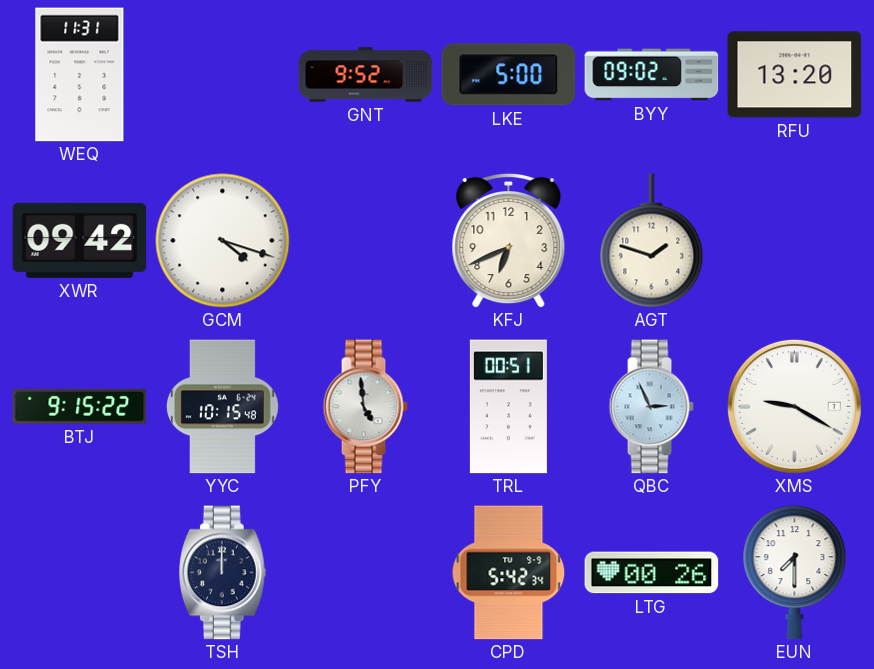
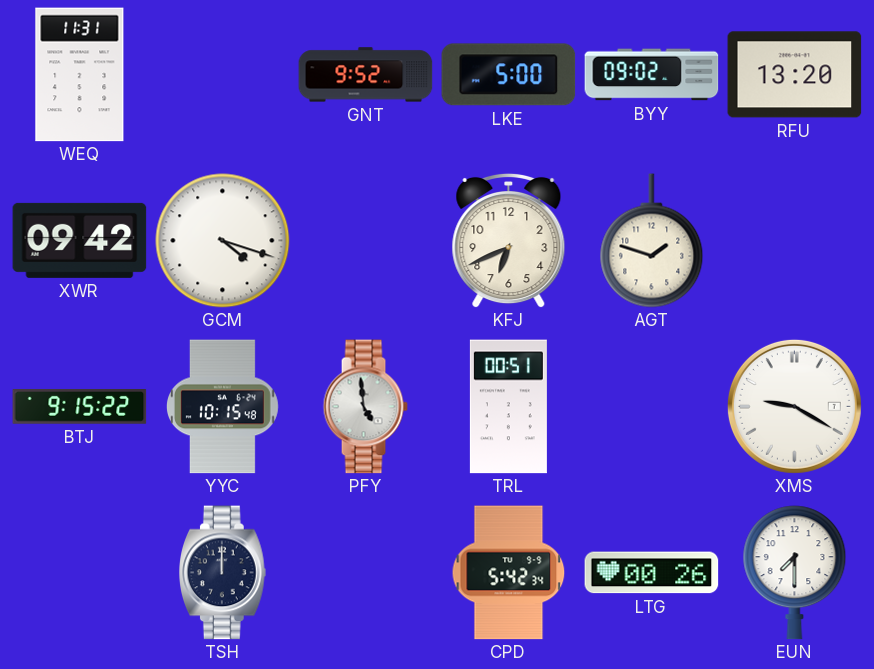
QBC: 2:56 -> none
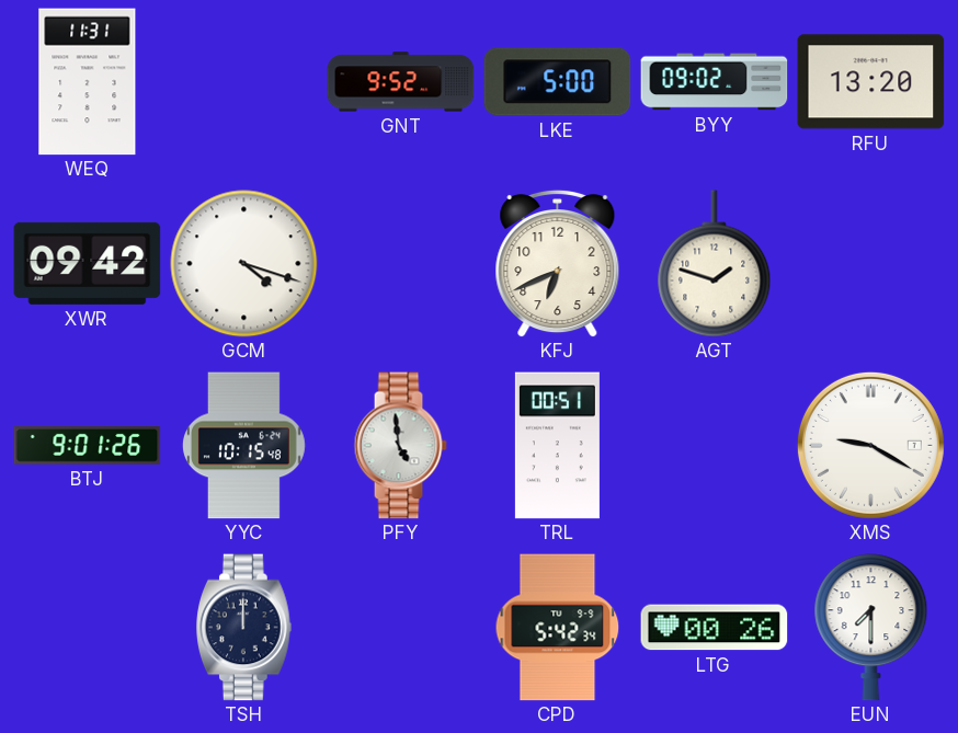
BTJ: 9:15 -> 9:01
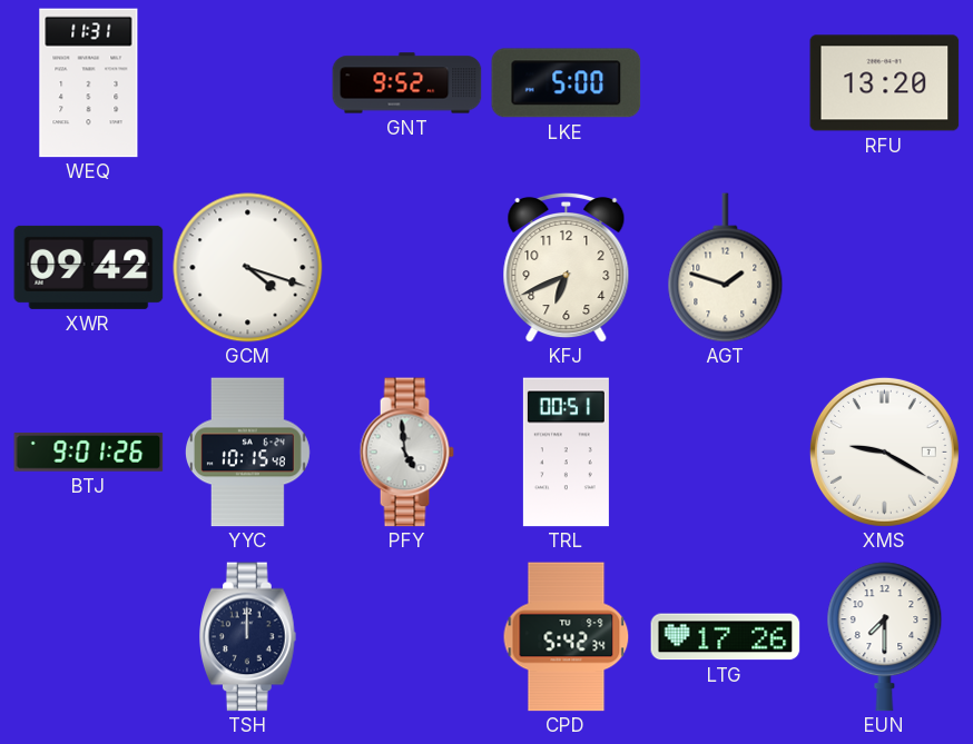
BYY: 09:02 -> none
LTG: 00:26 -> 17:26
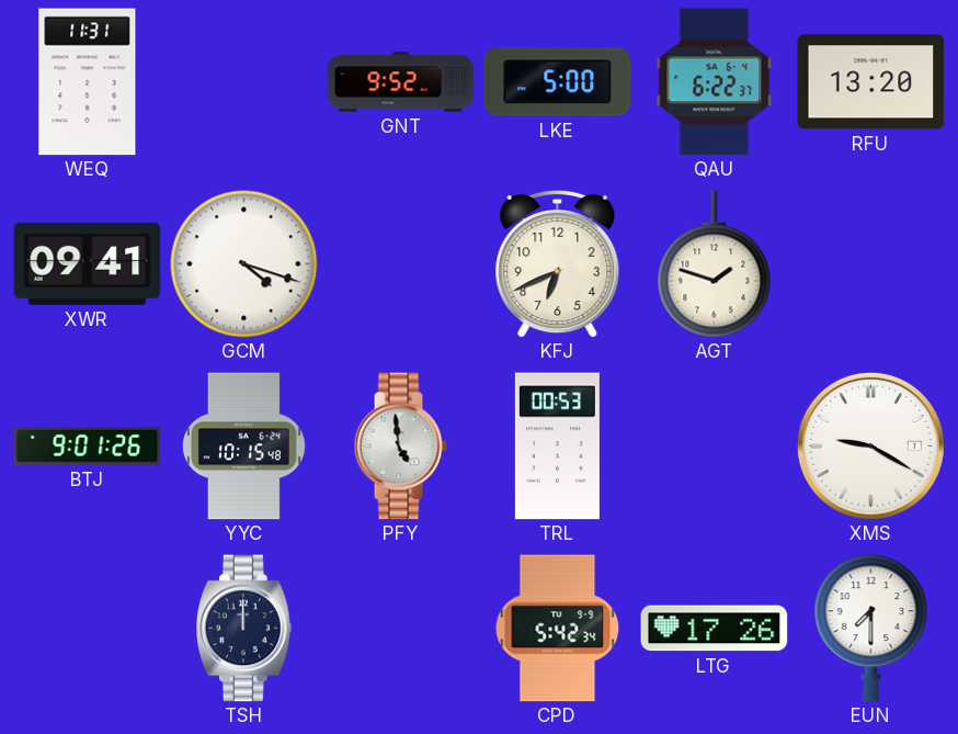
QAU: none -> 6:22
XWR: 09:42 -> 09:41
TRL: 00:51 -> 00:53
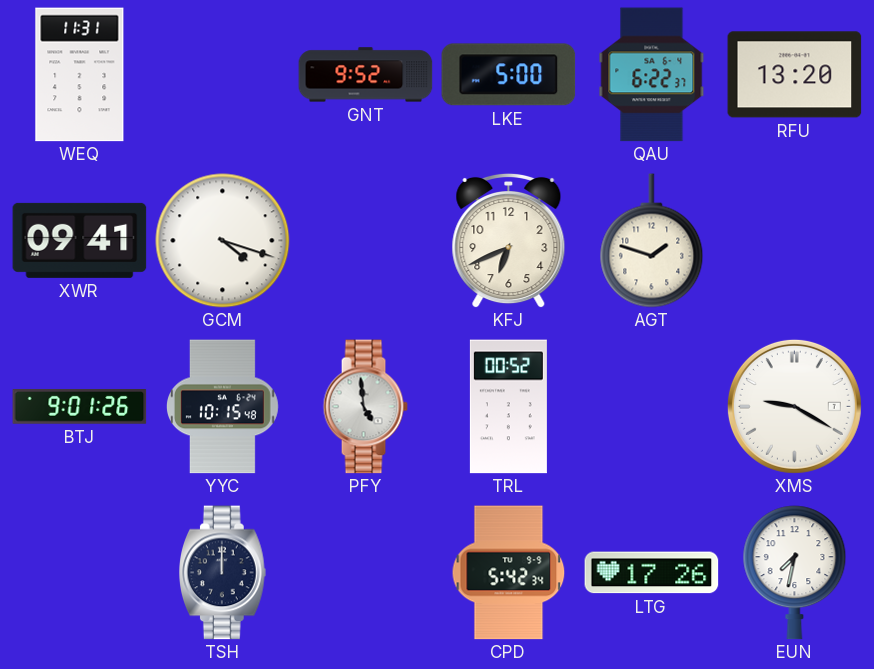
TRL: 00:53 -> 00:52
EUN: 7:30 -> 7:32
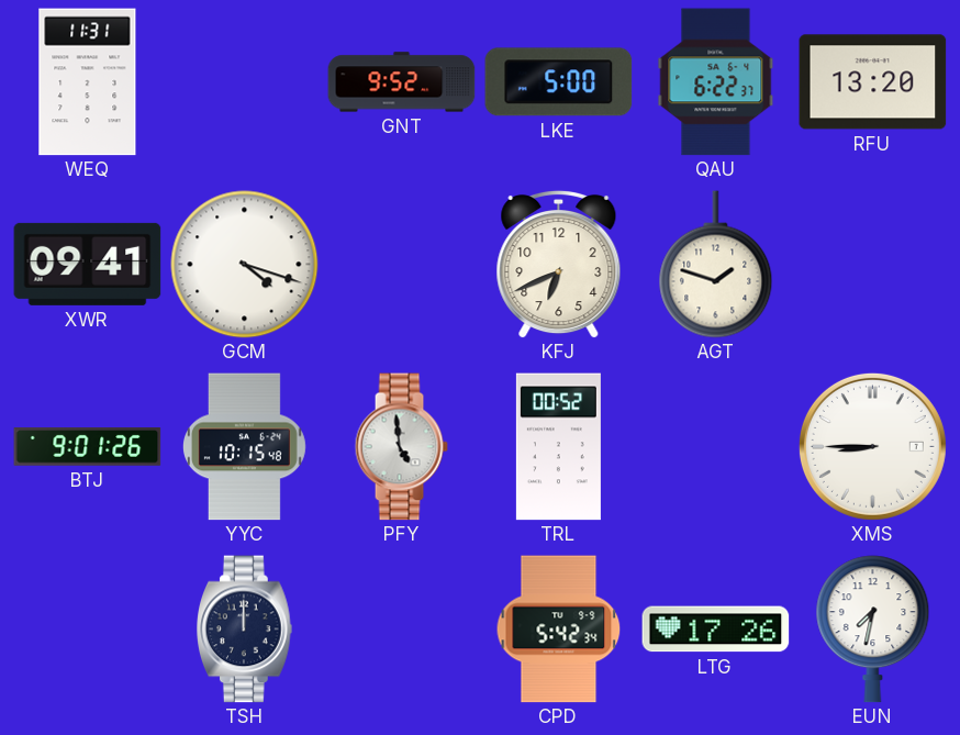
XMS: 9:20 -> 8:45
